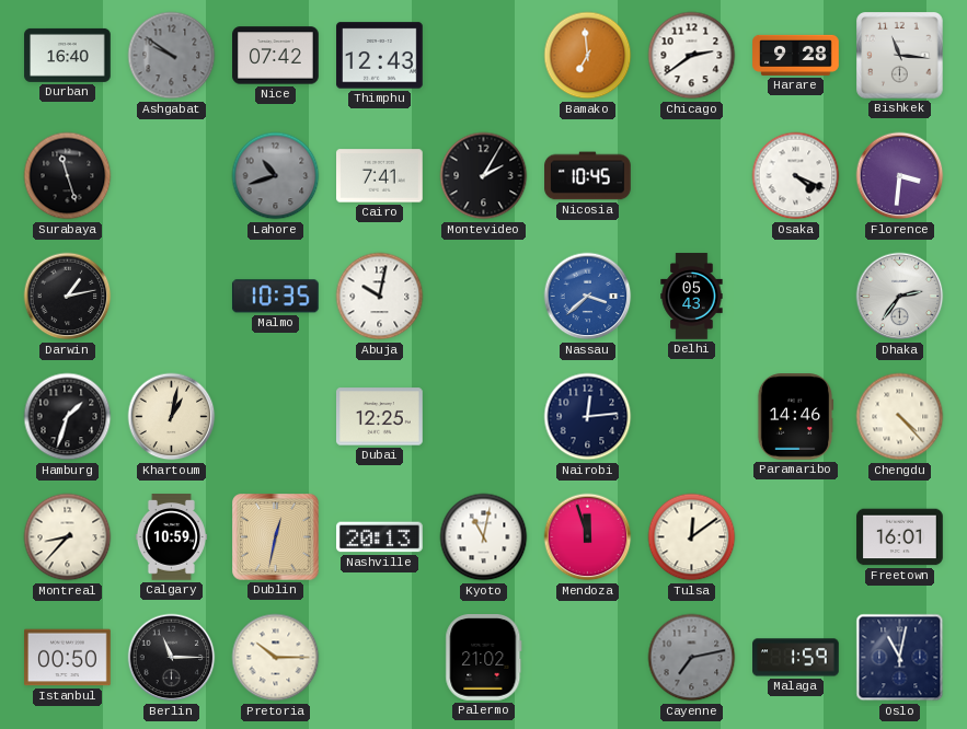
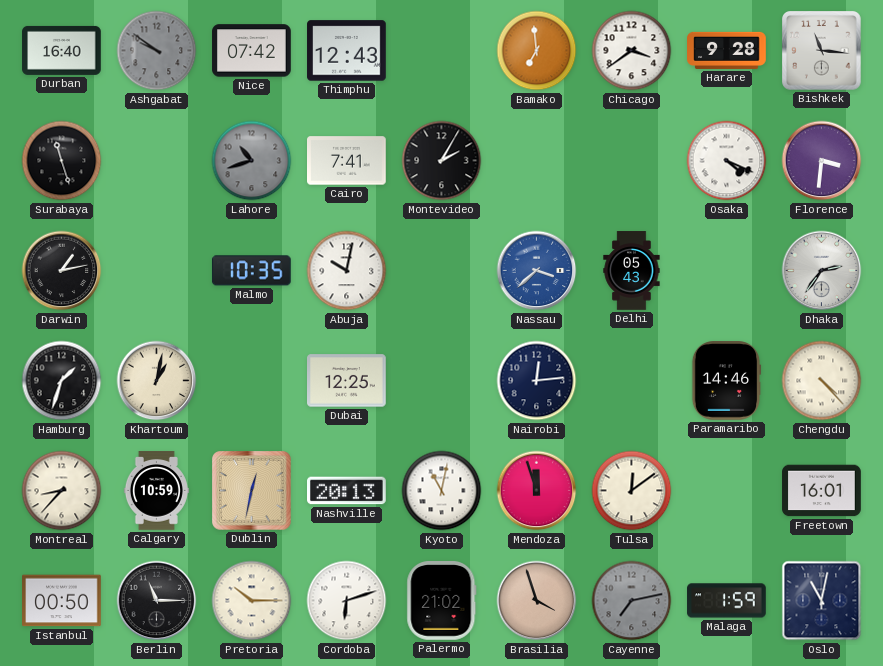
Chicago: 2:39 -> 3:39
Nicosia: 10:45 -> none
Cordoba: none -> 6:12
Brasilia: none -> 3:57
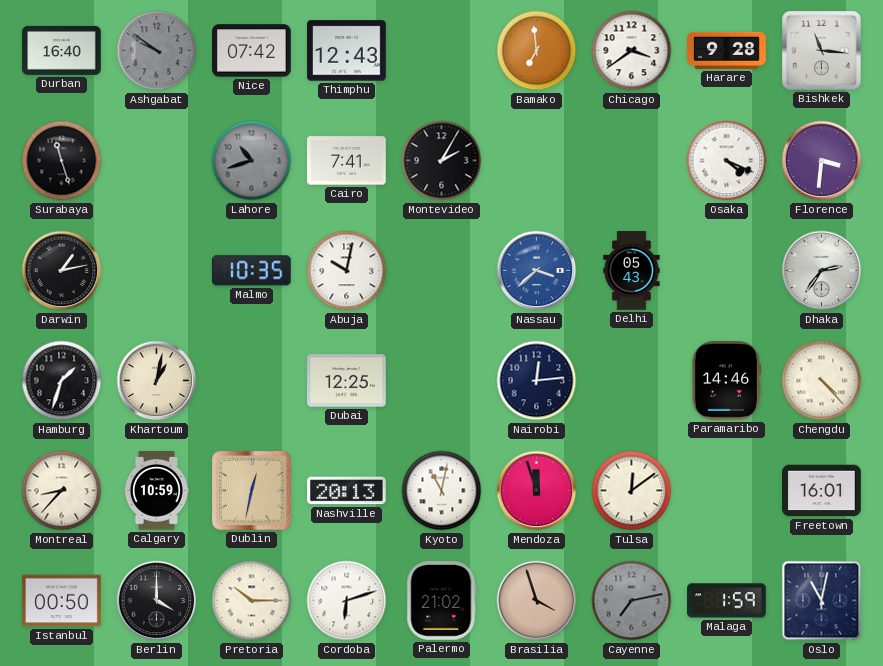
Berlin: 11:15 -> 4:00
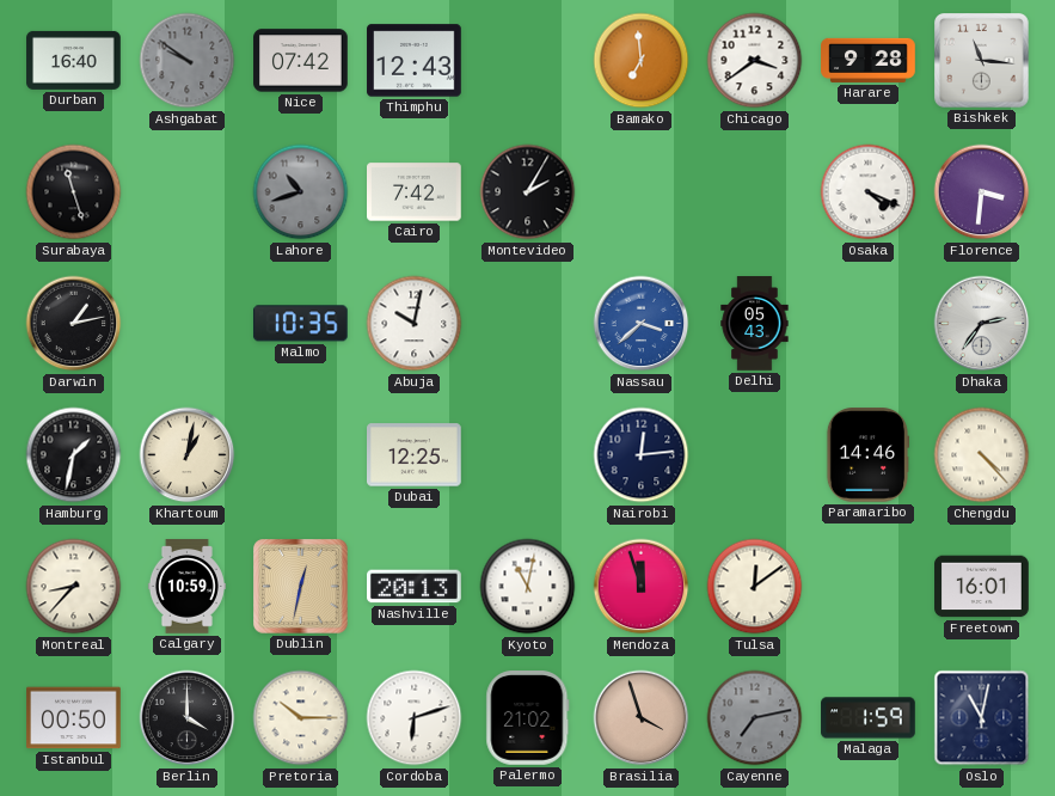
Cairo: 7:41 -> 7:42
Hamburg: 1:33 -> 1:32
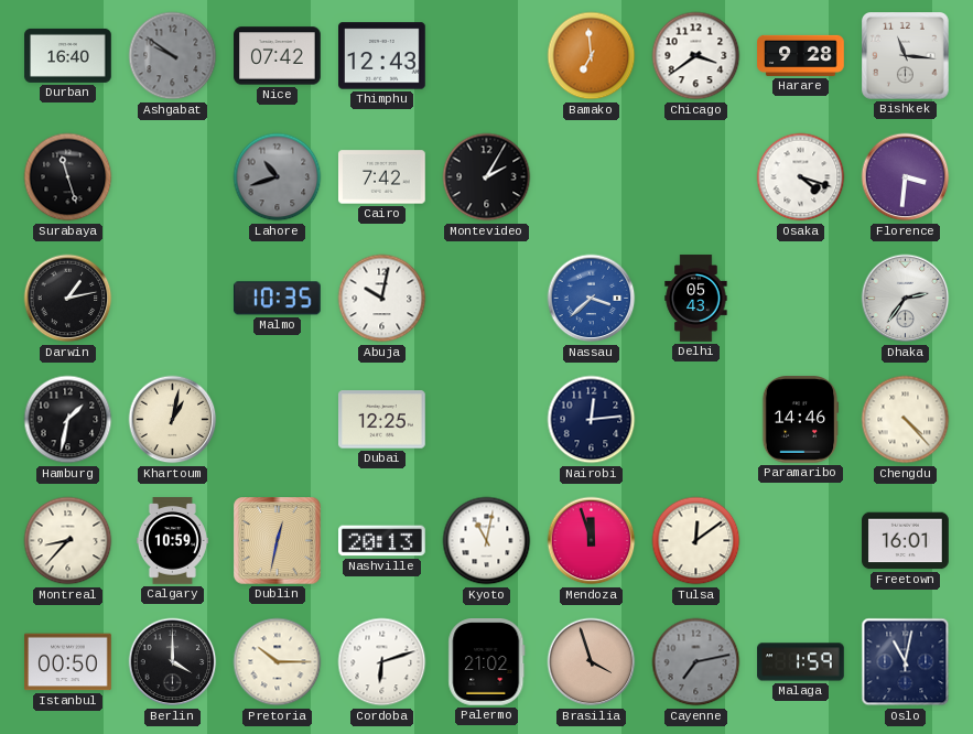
Osaka: 4:19 -> 4:18
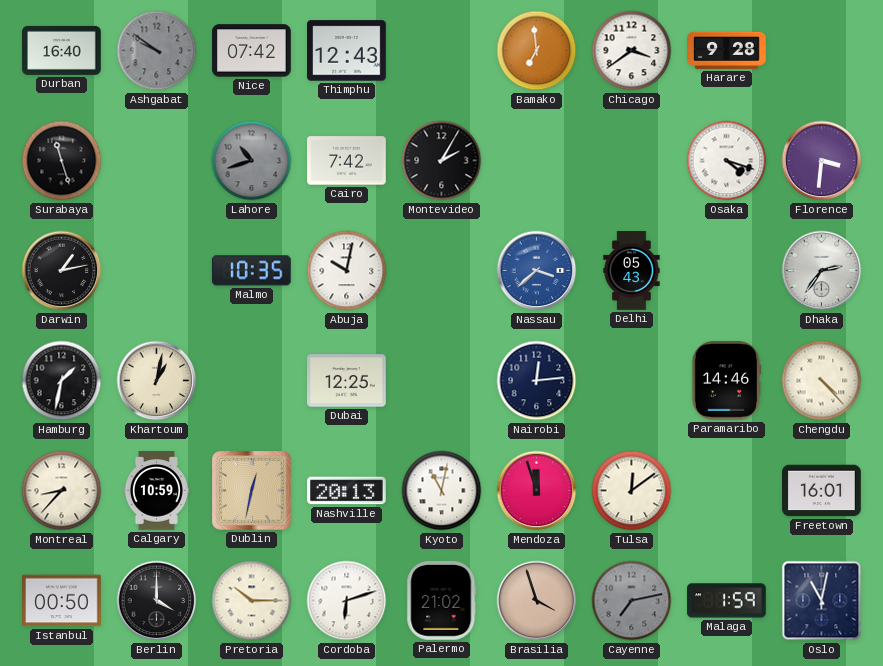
Bishkek: 11:16 -> none
